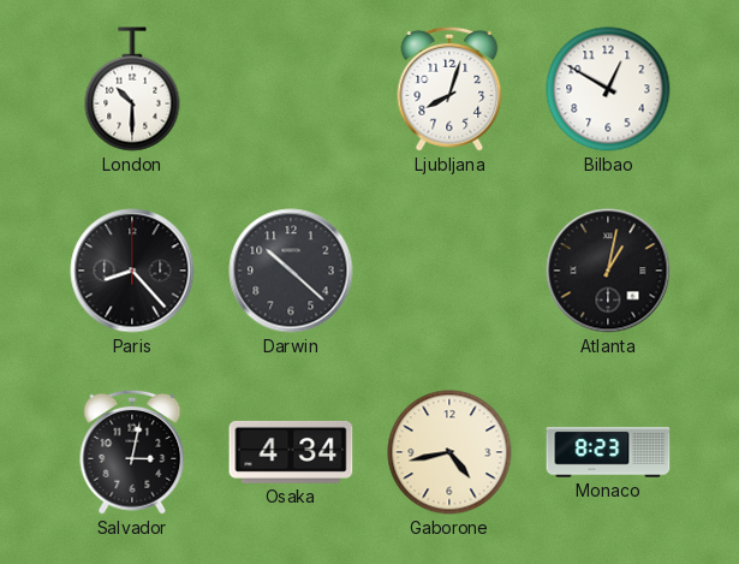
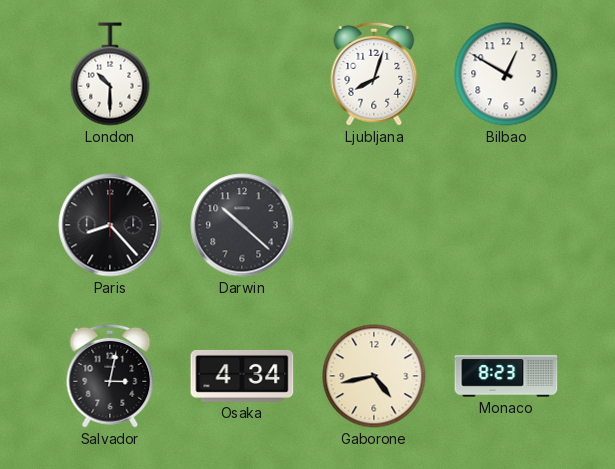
Atlanta: 1:02 -> none
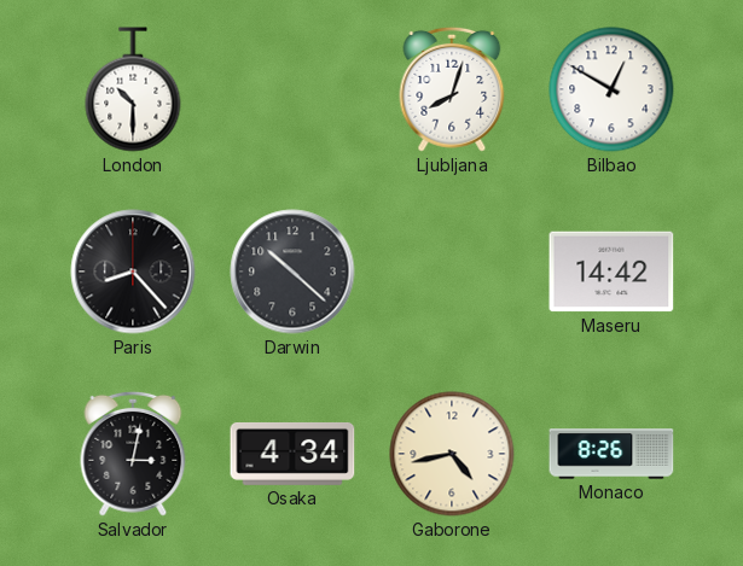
Maseru: none -> 14:42
Monaco: 8:23 -> 8:26
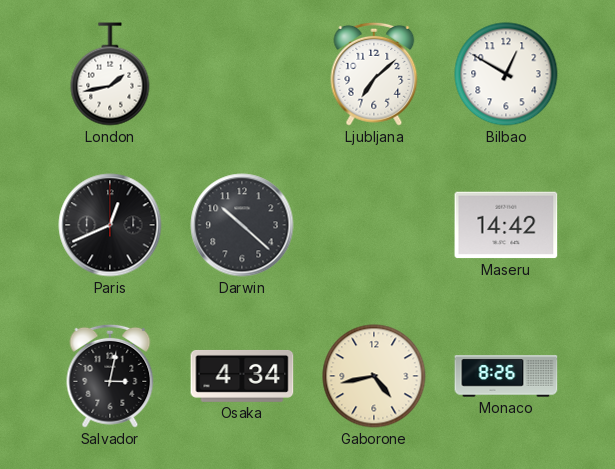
London: 10:30 -> 1:43
Ljubljana: 8:03 -> 7:08
Paris: 8:23 -> 12:41
